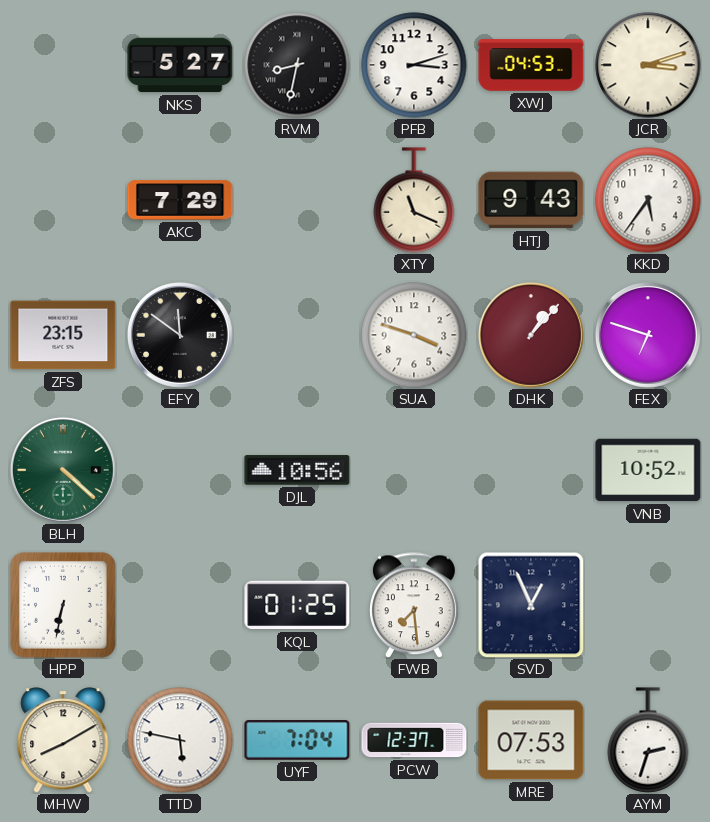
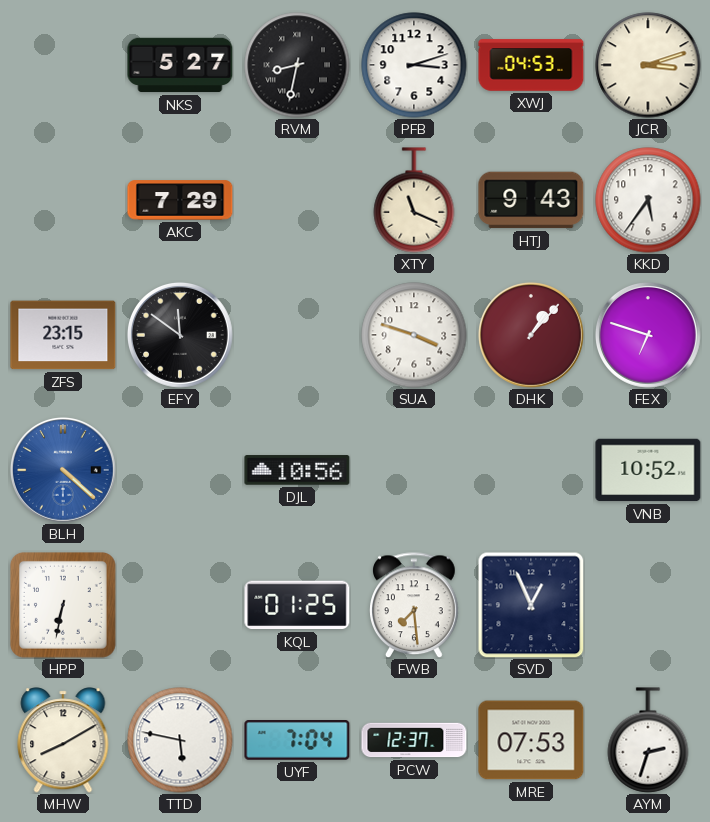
BLH dial: green -> blue
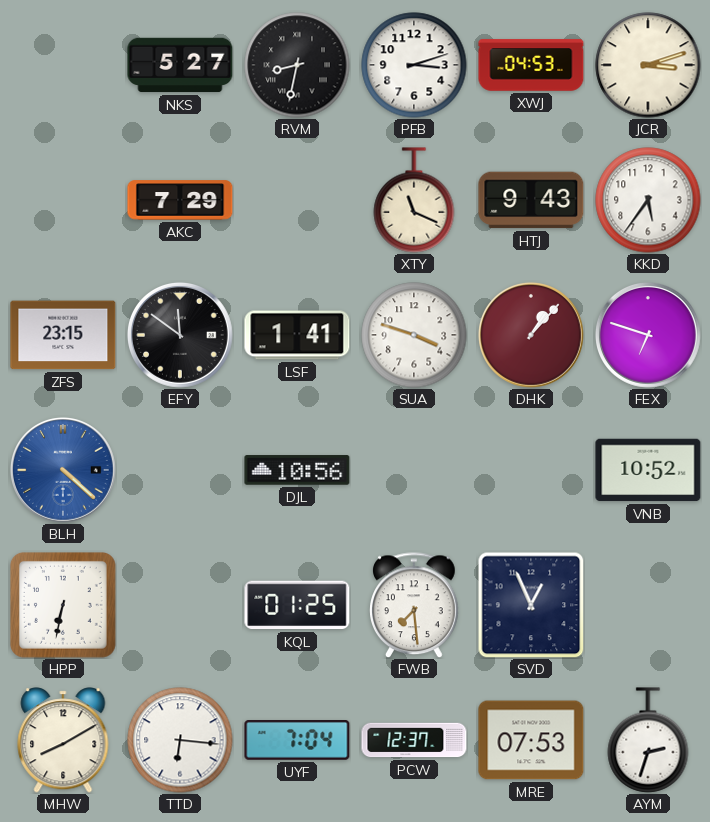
LSF: none -> 1:41
TTD: 5:47 -> 6:16
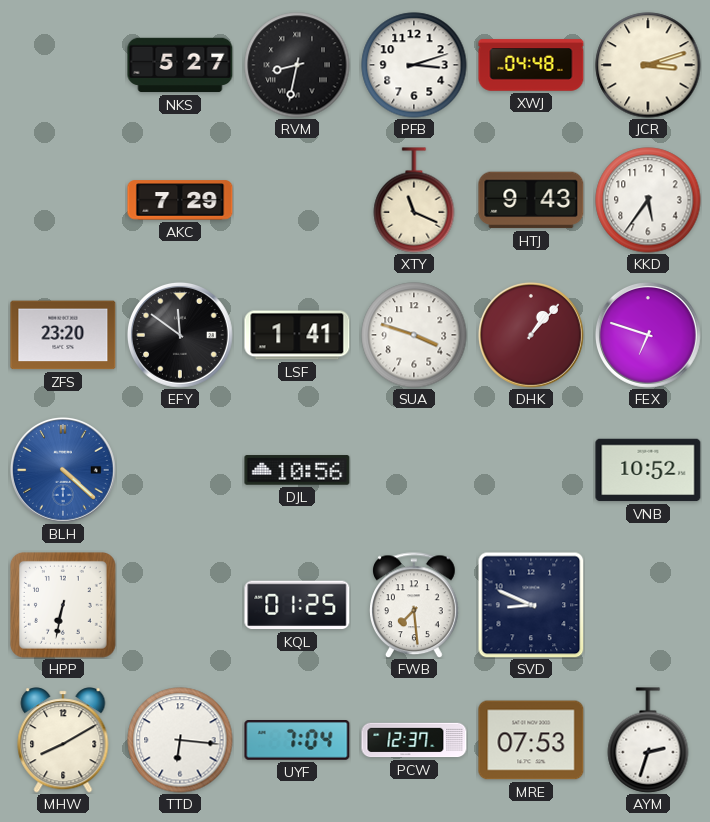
XWJ: 04:53 -> 04:48
ZFS: 23:15 -> 23:20
SVD: 12:56 -> 8:49
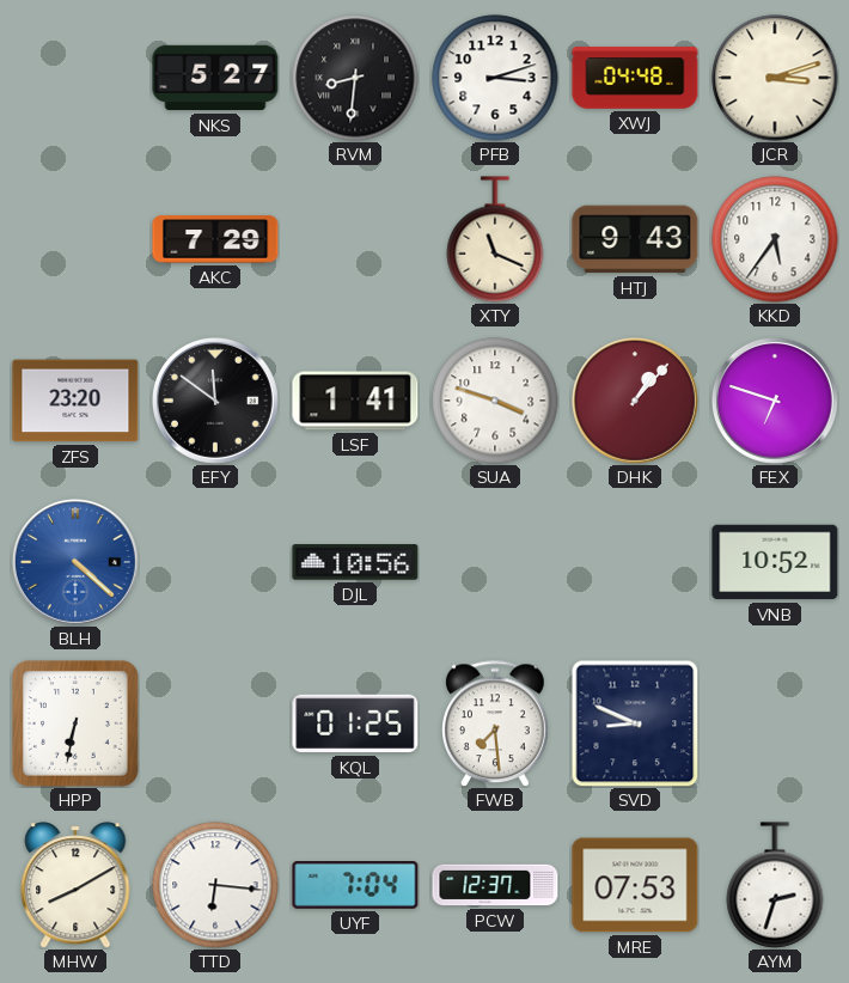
RVM: 8:32 -> 8:31
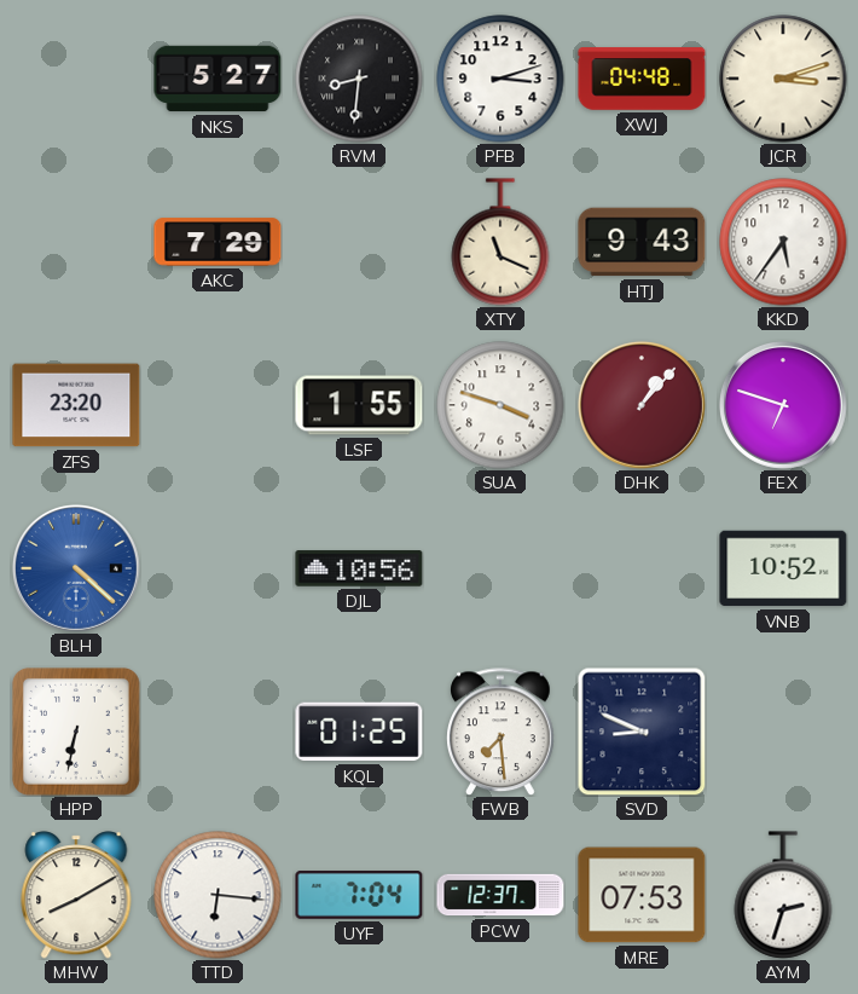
EFY: 11:51 -> none
LSF: 1:41 -> 1:55
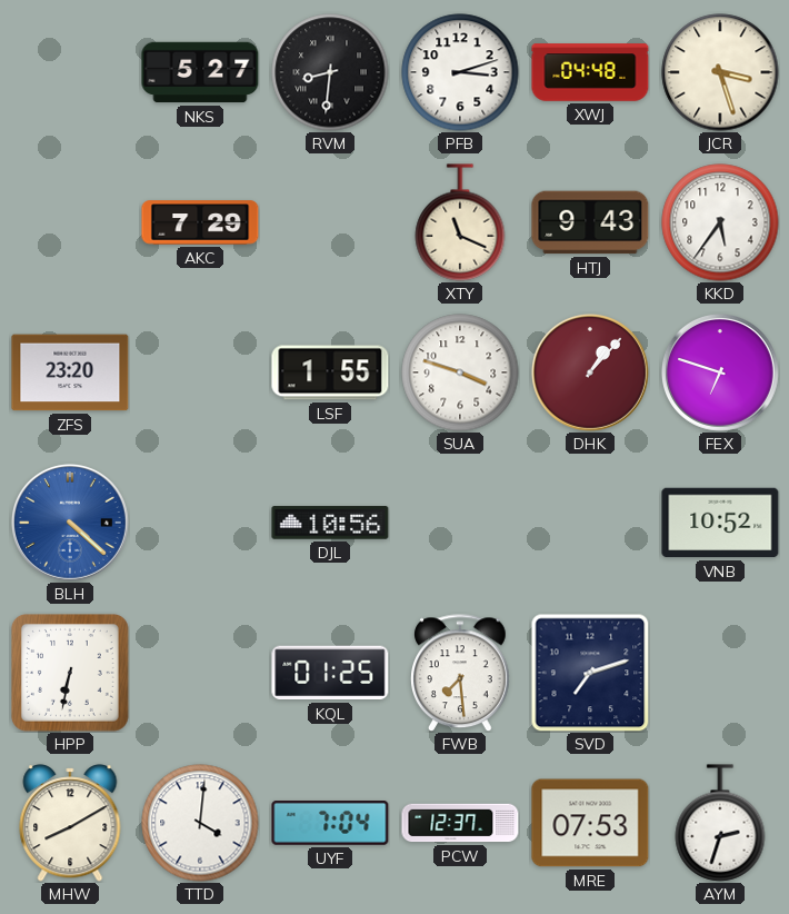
JCR: 3:12 -> 3:27
SVD: 8:49 -> 7:12
TTD: 6:16 -> 4:01
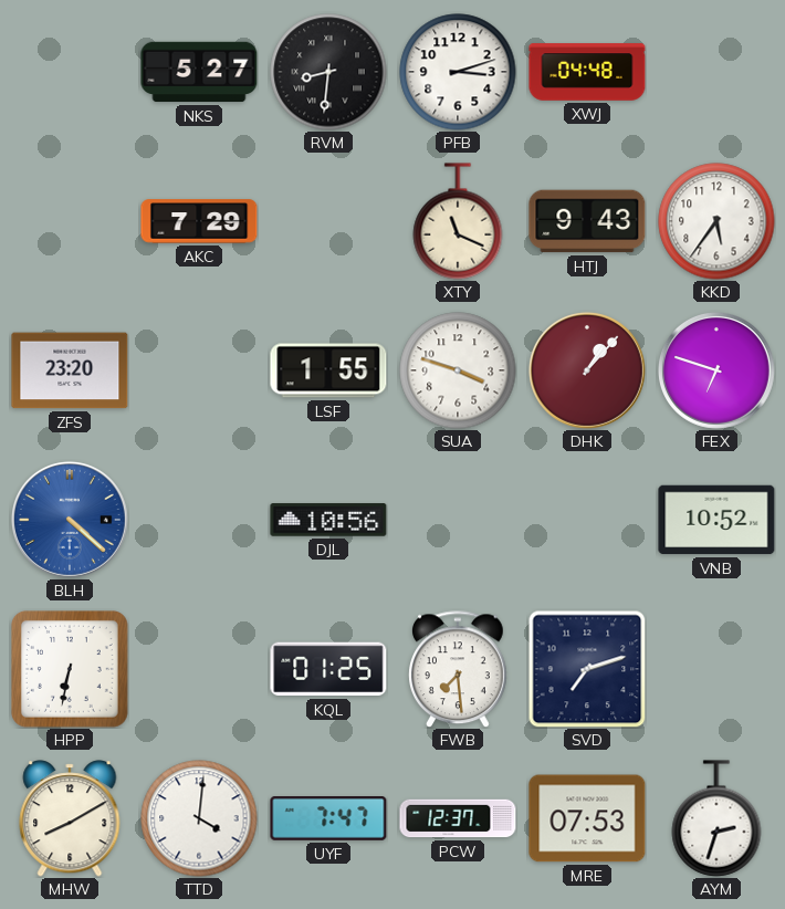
JCR: 3:27 -> none
UYF: 7:04 -> 7:47
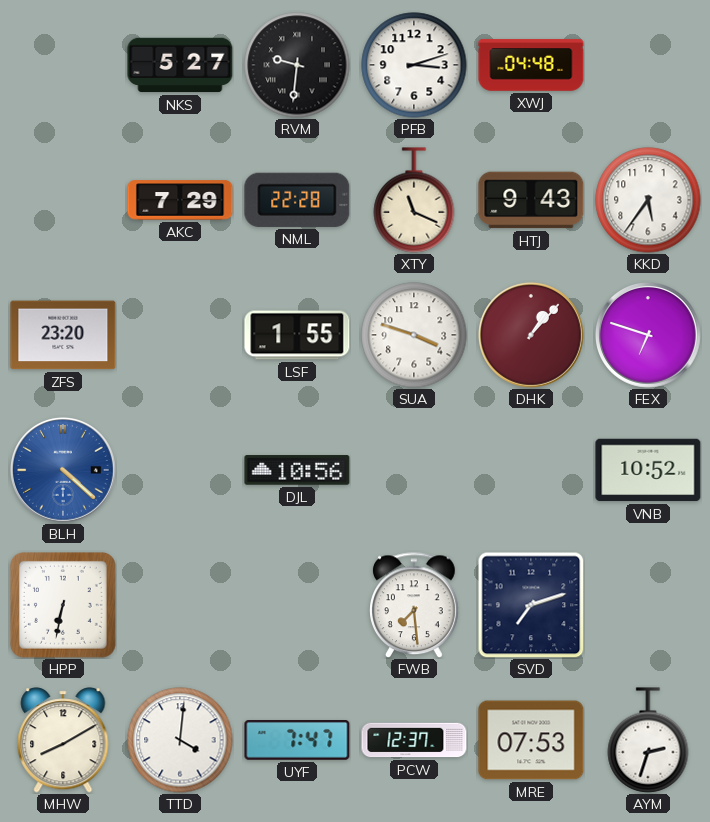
RVM: 8:31 -> 9:31
NML: none -> 22:28
KQL: 01:25 -> none
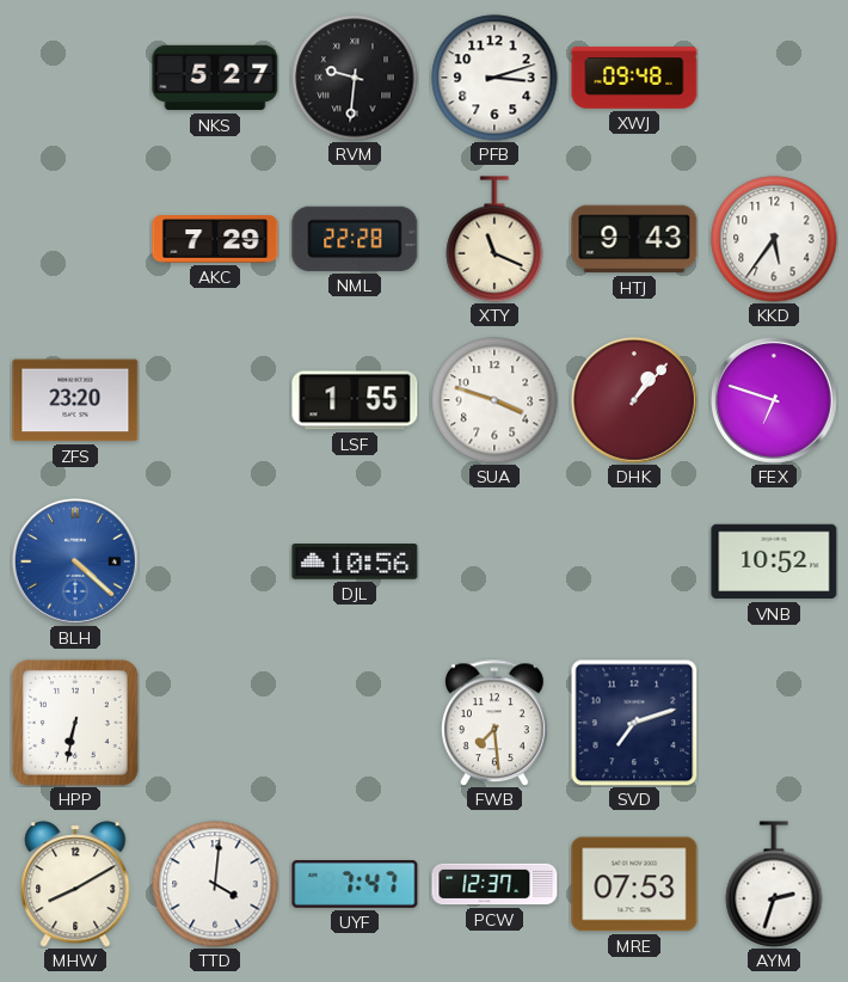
XWJ: 04:48 -> 09:48
